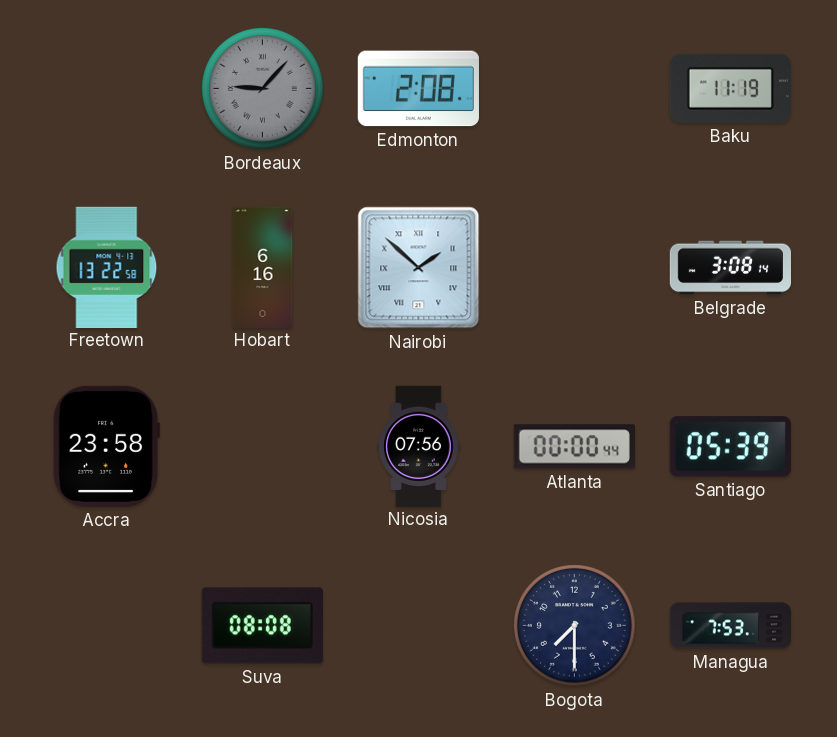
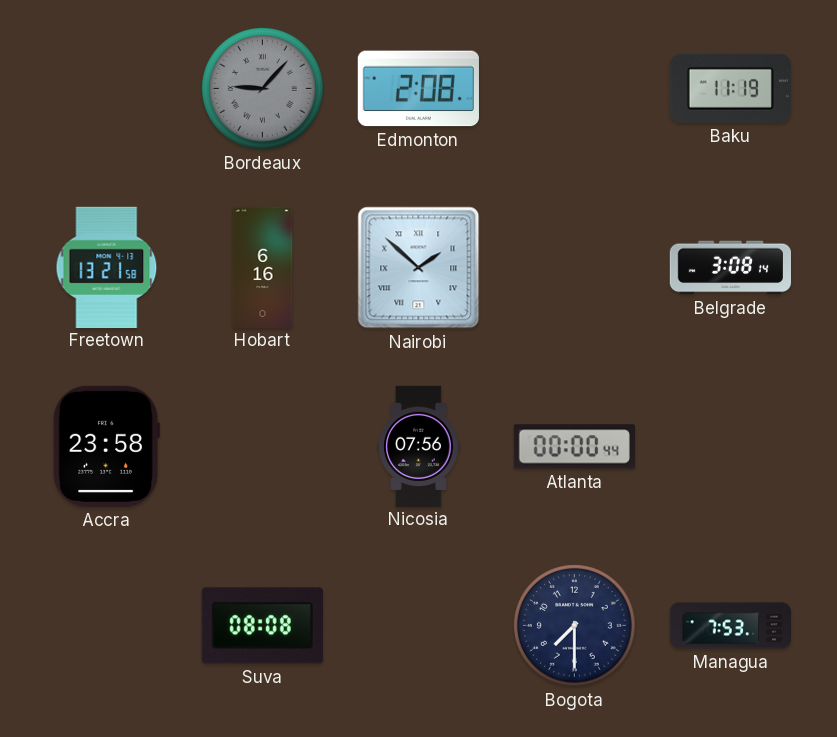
Freetown: 13:22 -> 13:21
Santiago: 05:39 -> none
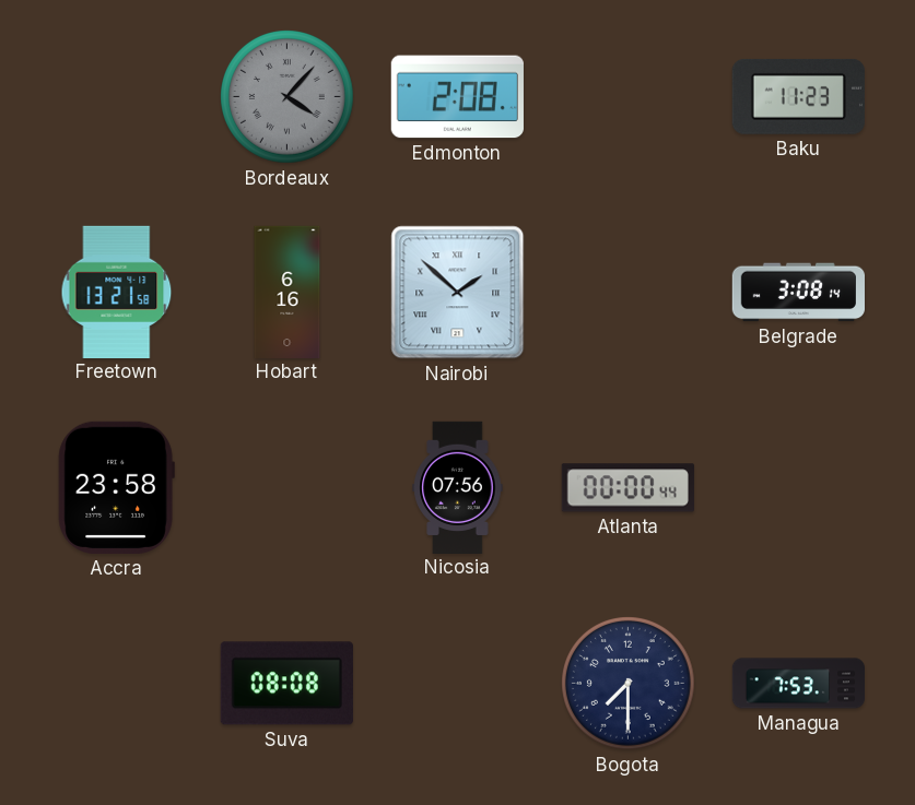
Bordeaux: 9:07 -> 4:07
Baku: 11:19 -> 11:23
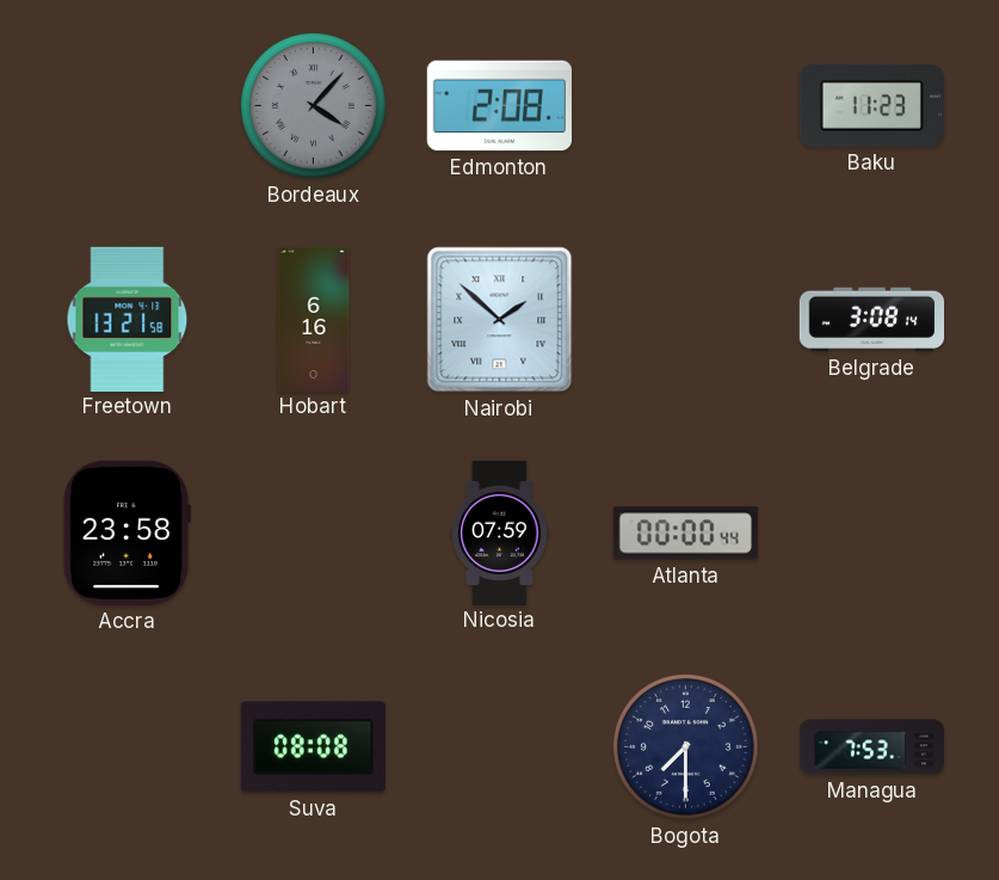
Nicosia: 07:56 -> 07:59
